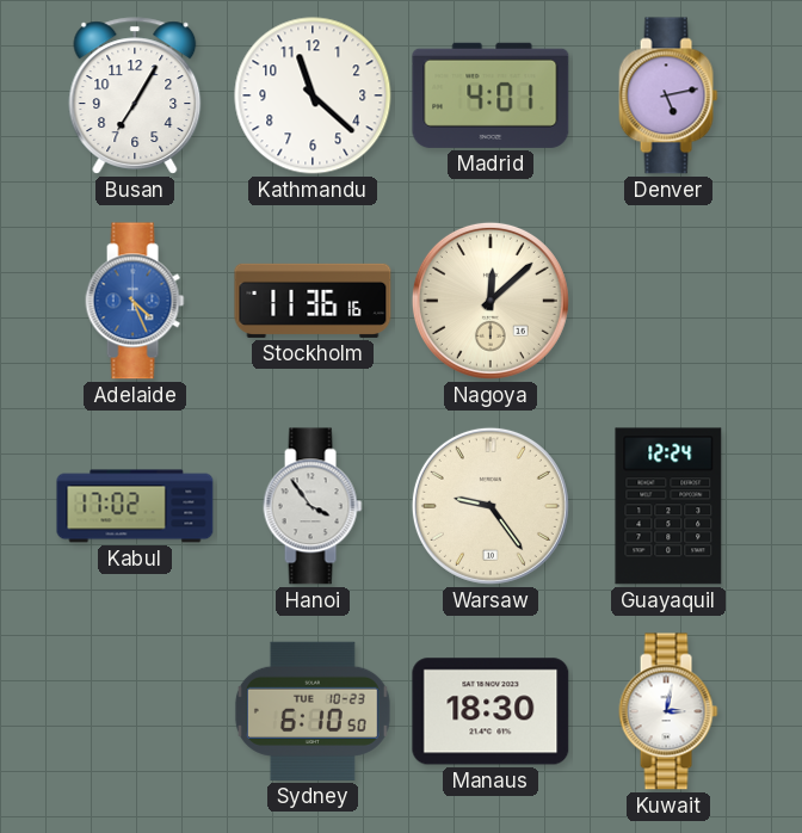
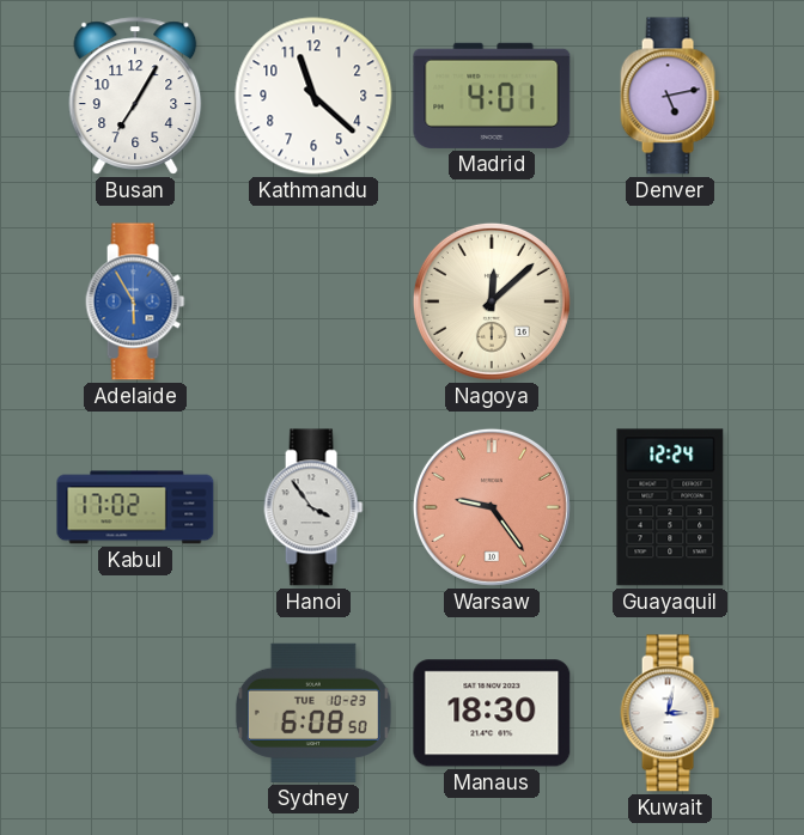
Adelaide: 4:26 -> 5:55
Stockholm: 11:36 -> none
Warsaw dial: cream -> salmon
Sydney: 6:10 -> 6:08
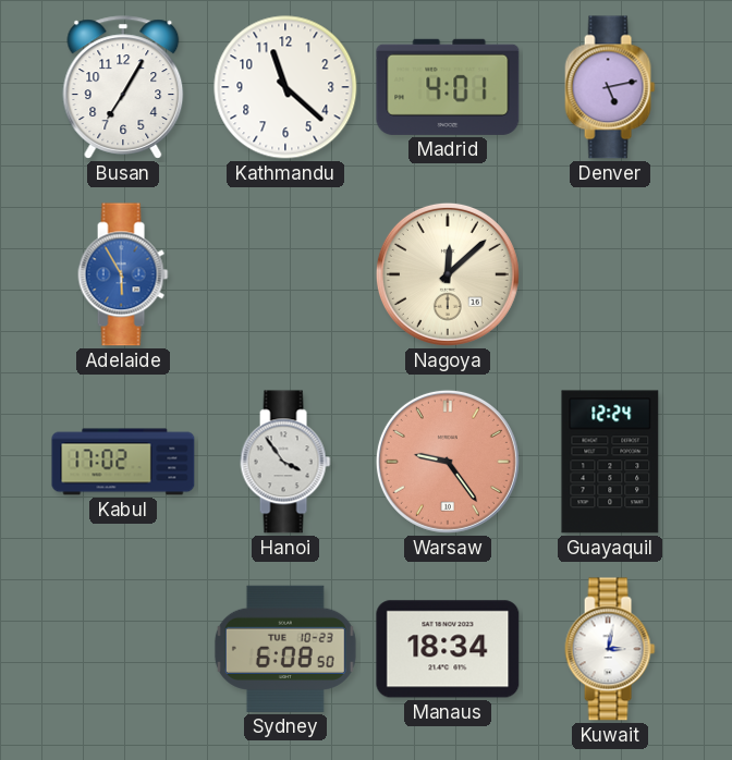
Manaus: 18:30 -> 18:34
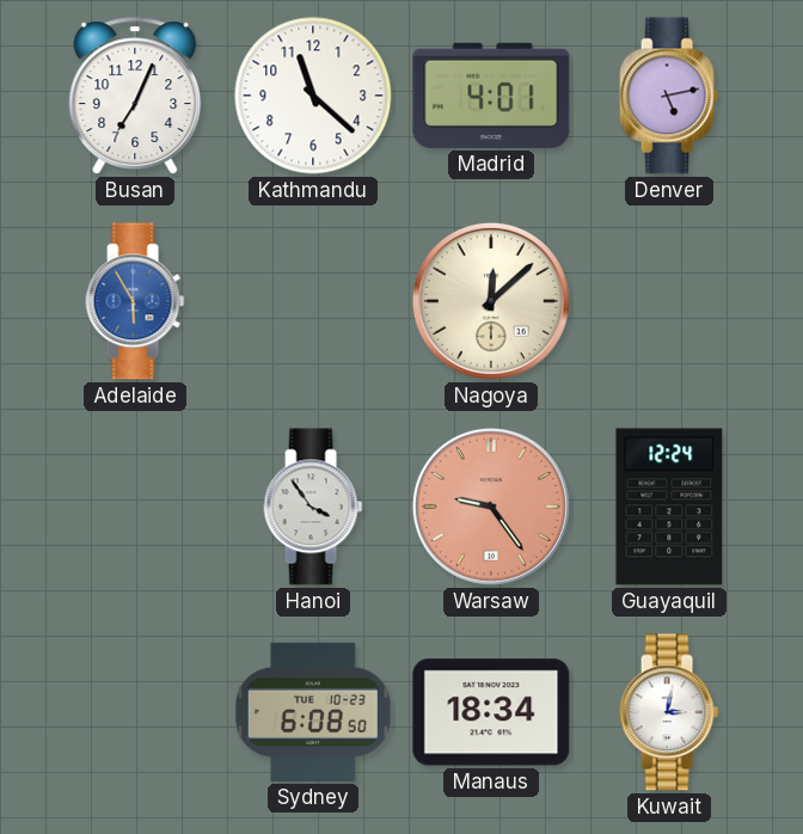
Busan: 7:05 -> 7:04
Kabul: 17:02 -> none
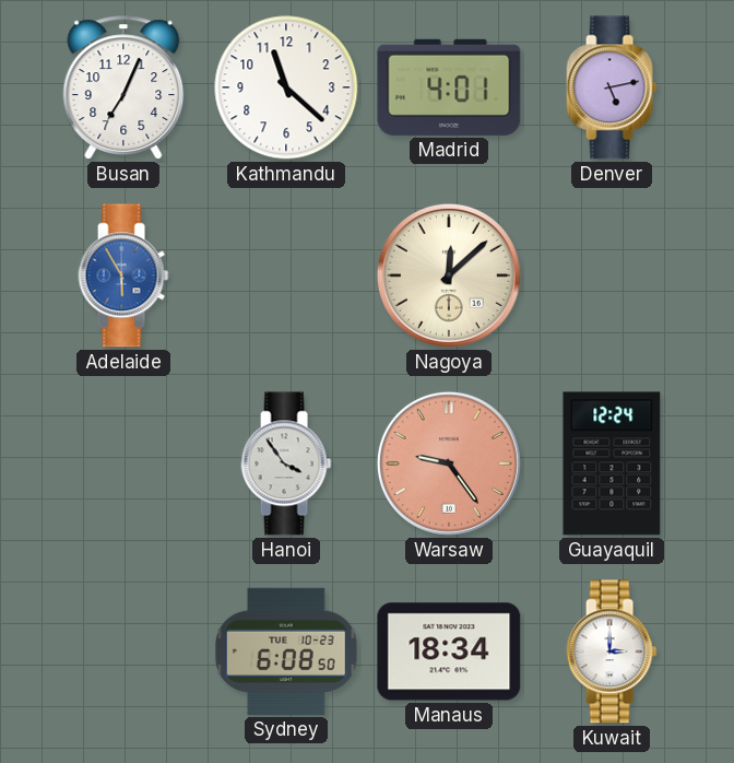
Kuwait: 3:02 -> 3:00
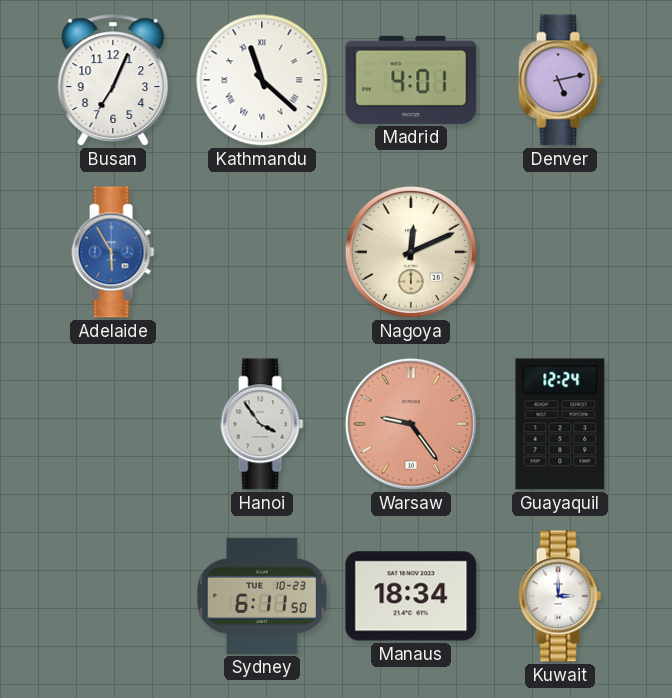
Kathmandu numerals: Arabic -> Roman
Nagoya: 12:08 -> 12:11
Sydney: 6:08 -> 6:11
